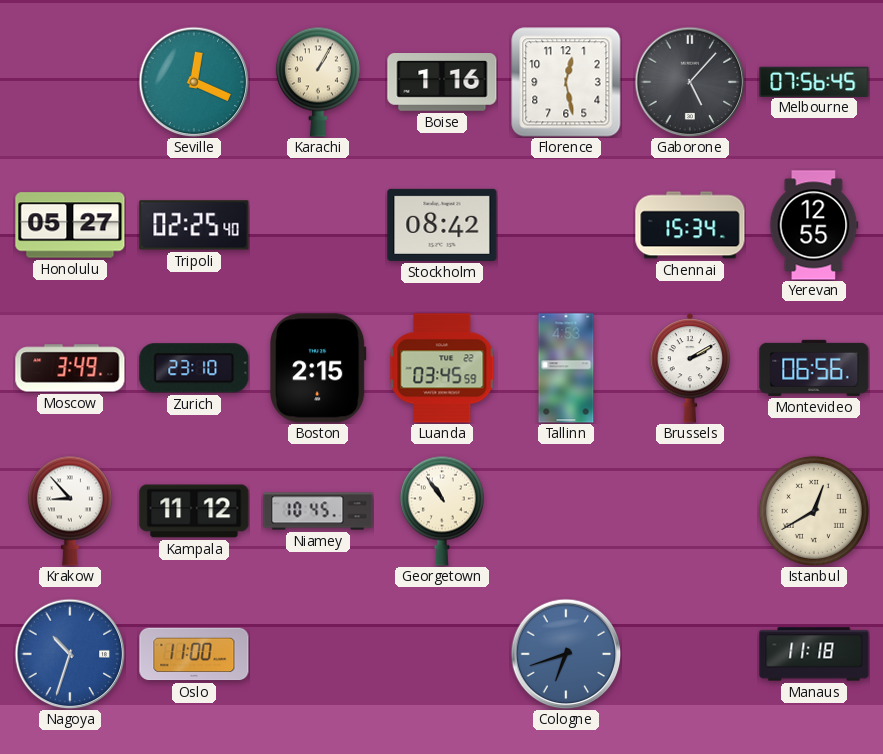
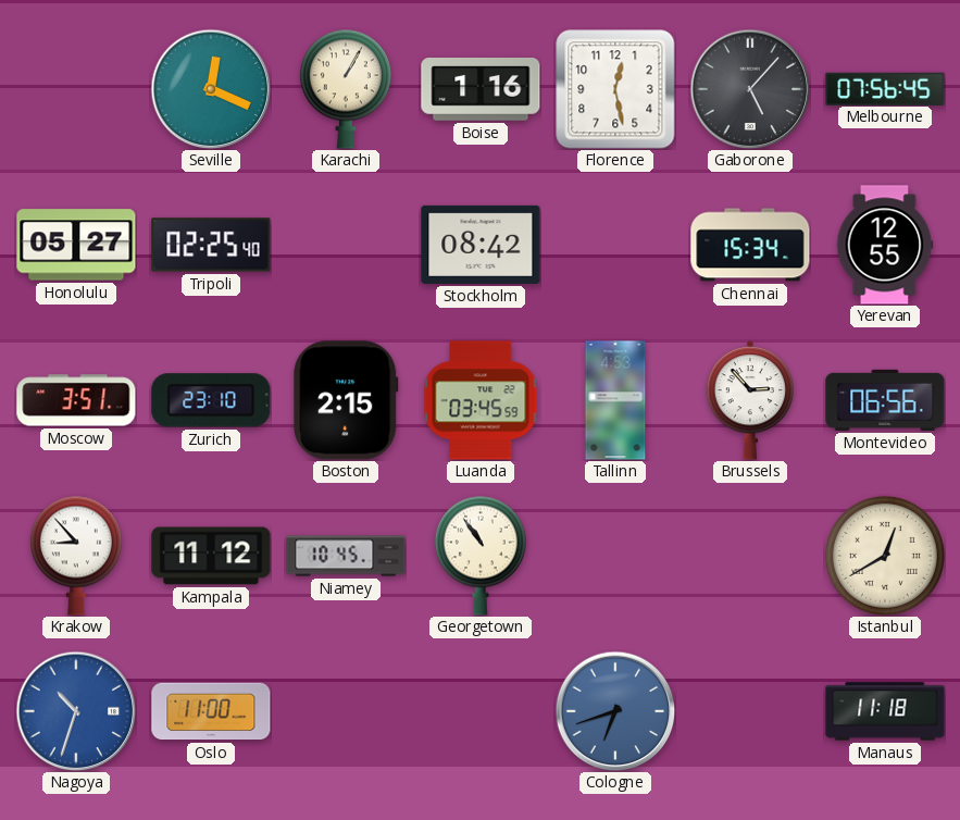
Moscow: 3:49 -> 3:51
Brussels: 2:10 -> 2:53
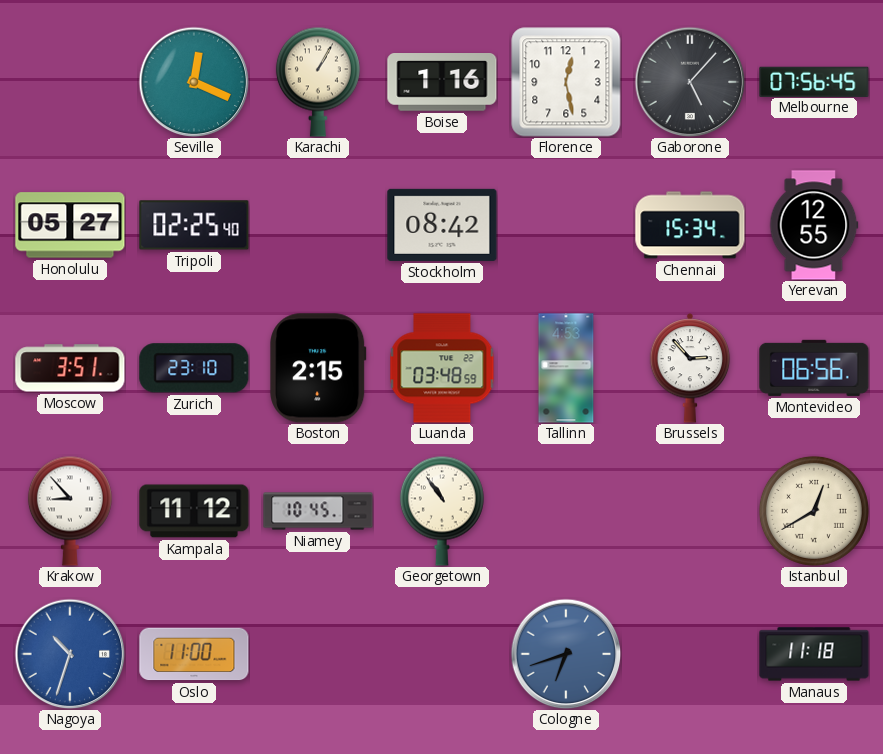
Luanda: 03:45 -> 03:48
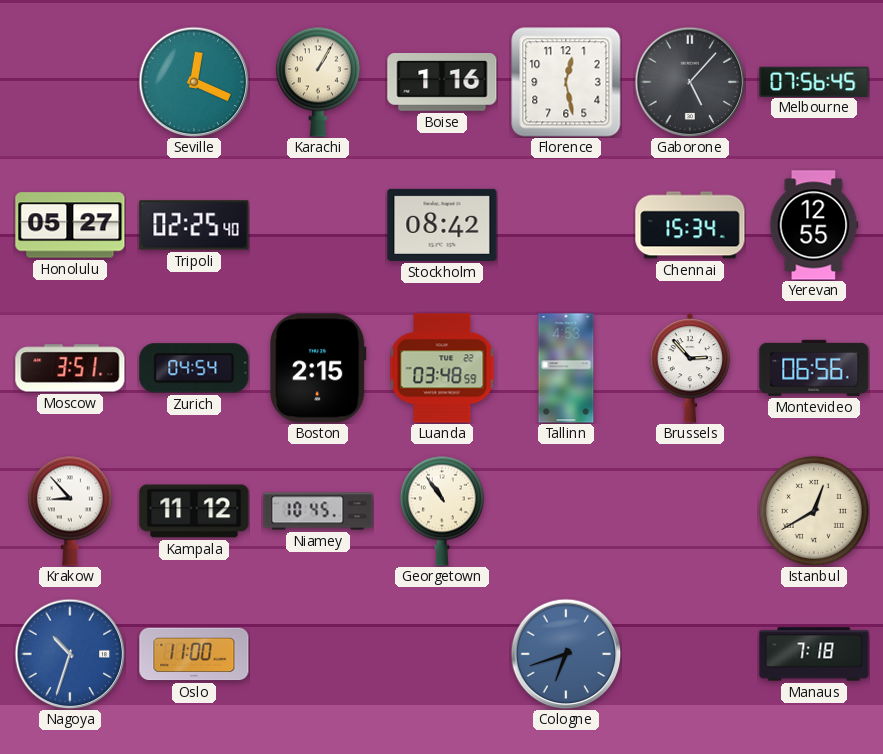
Zurich: 23:10 -> 04:54
Manaus: 11:18 -> 7:18
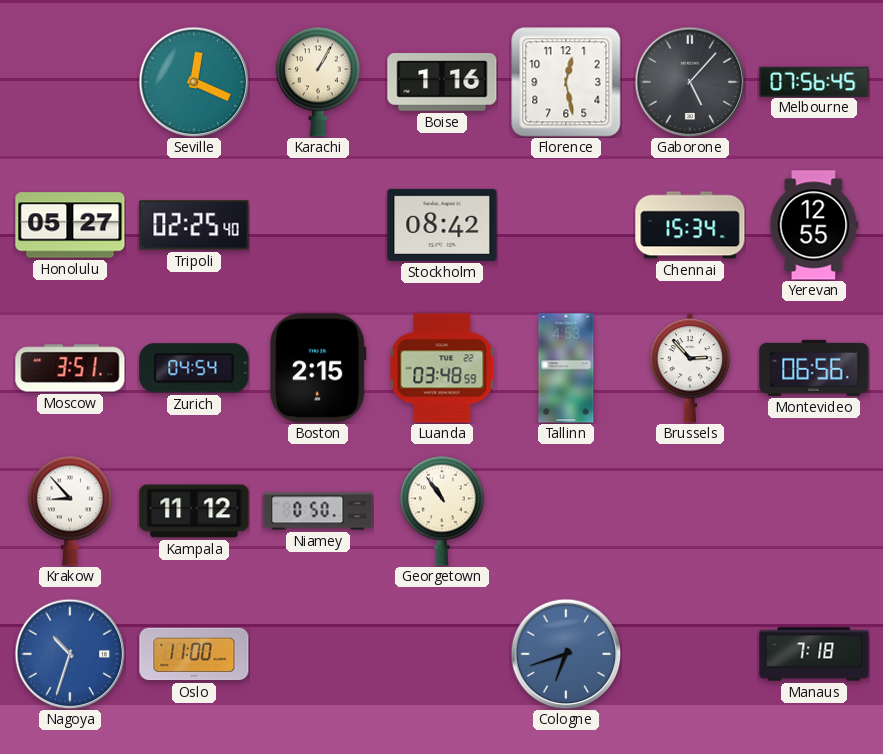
Niamey: 10:45 -> 0:50
Istanbul: 12:40 -> none
